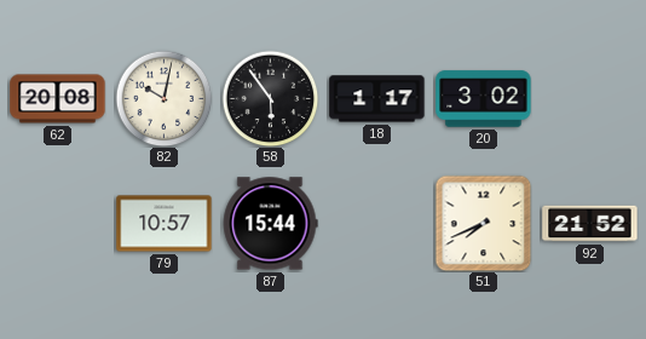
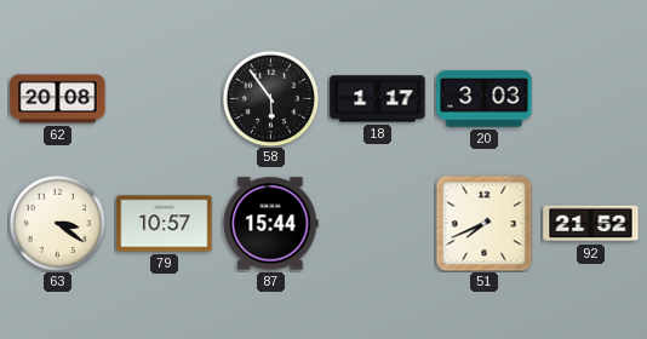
82: 10:02 -> none
20: 3:02 -> 3:03
63: none -> 3:21
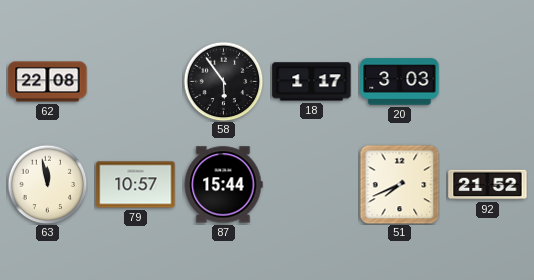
62: 20:08 -> 22:08
63: 3:21 -> 11:58
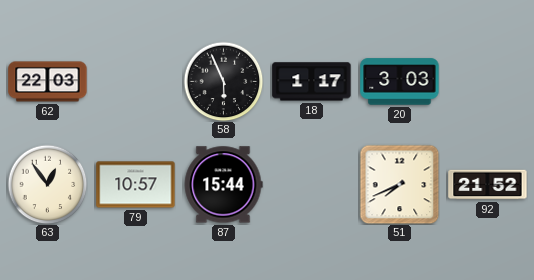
62: 22:08 -> 22:03
58: 5:54 -> 5:56
63: 11:58 -> 12:54
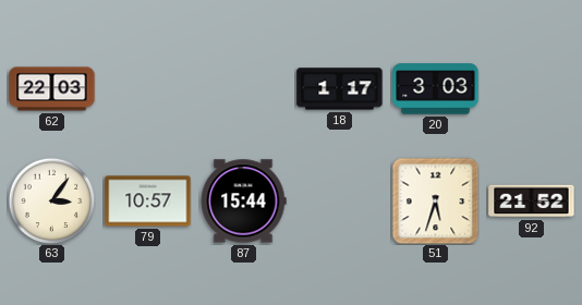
58: 5:56 -> none
63: 12:54 -> 3:06
51: 7:41 -> 5:33
